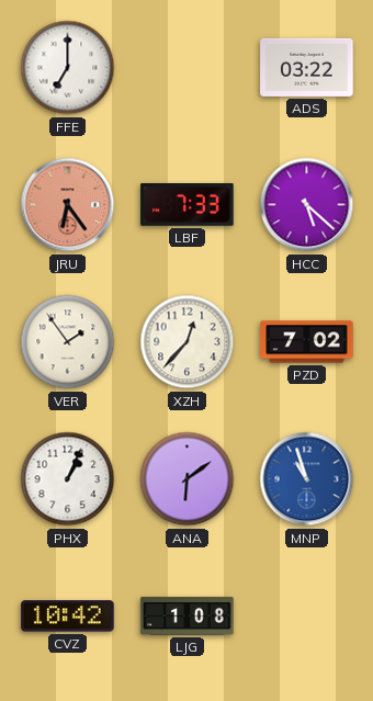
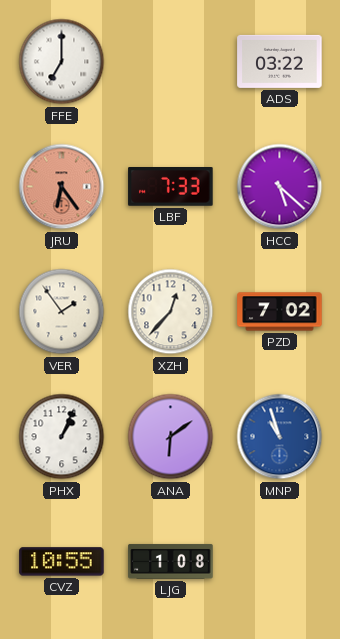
CVZ: 10:42 -> 10:55
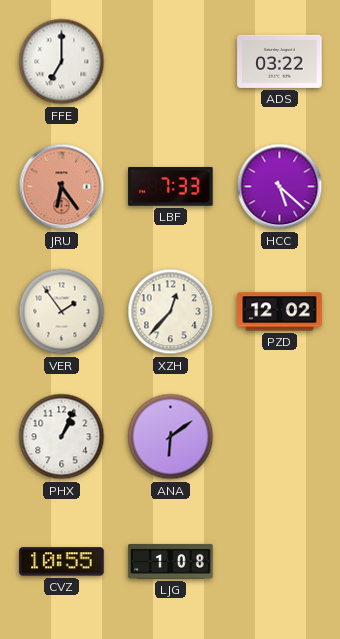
PZD: 7:02 -> 12:02
MNP: 10:57 -> none
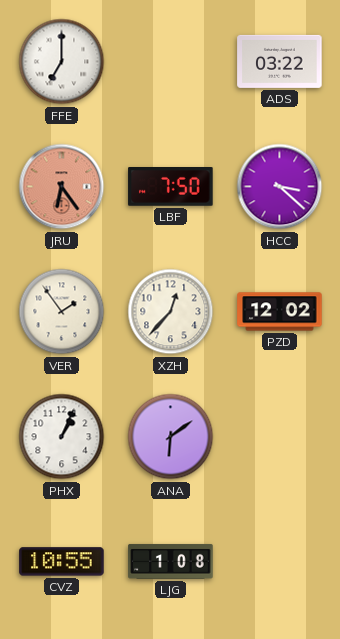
LBF: 7:33 -> 7:50
HCC: 5:22 -> 3:22
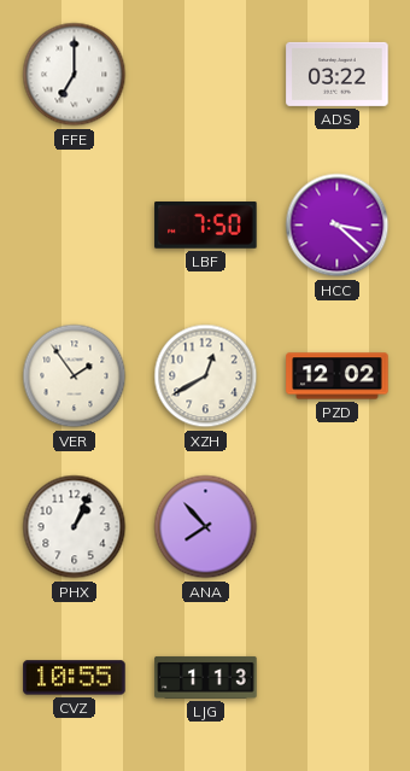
JRU: 6:24 -> none
XZH: 12:37 -> 12:40
ANA: 6:09 -> 7:53
LJG: 1:08 -> 1:13
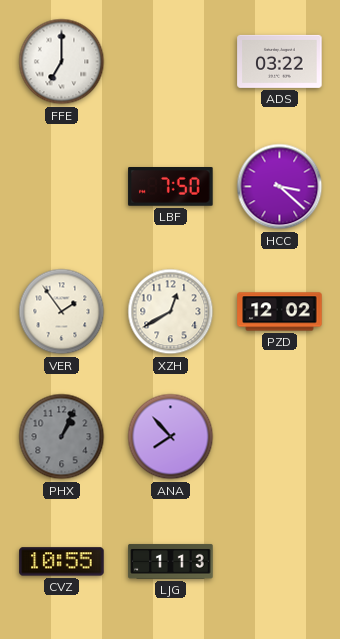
PHX dial: white -> grey
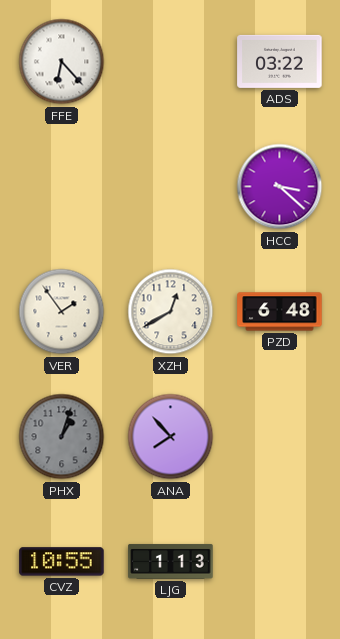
FFE: 7:00 -> 6:23
LBF: 7:50 -> none
PZD: 12:02 -> 6:48
PHX: 1:04 -> 1:03
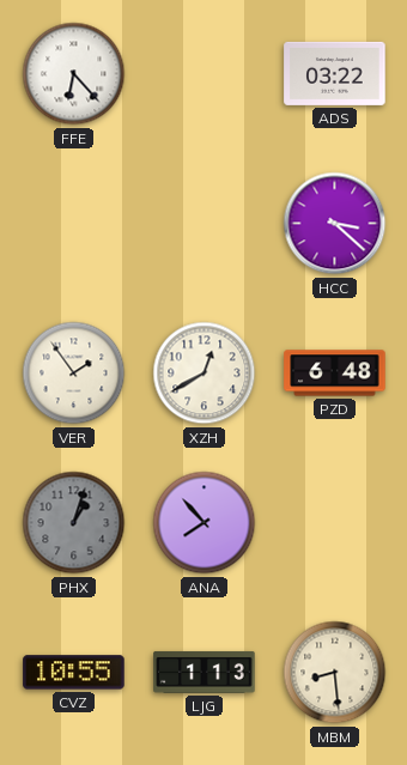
MBM: none -> 8:29
